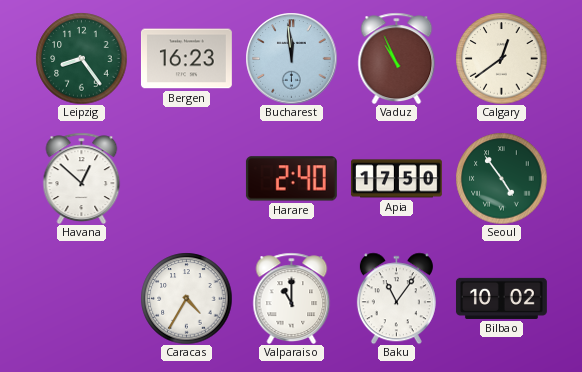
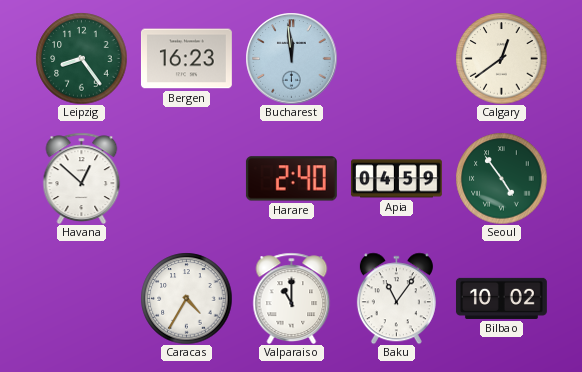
Vaduz: 10:56 -> none
Apia: 17:50 -> 04:59
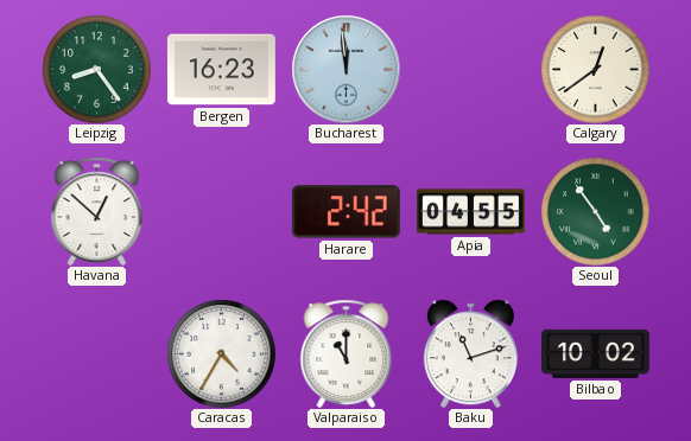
Harare: 2:40 -> 2:42
Apia: 04:59 -> 04:55
Baku: 11:06 -> 11:12
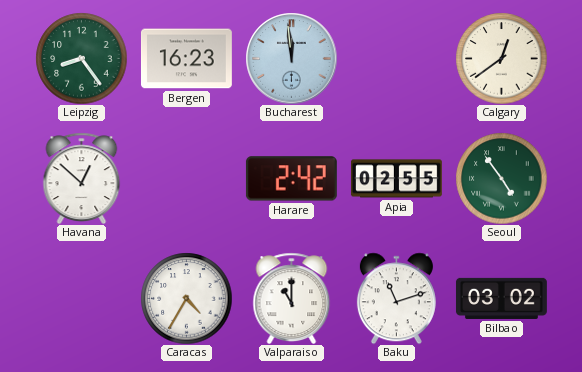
Apia: 04:55 -> 02:55
Bilbao: 10:02 -> 03:02
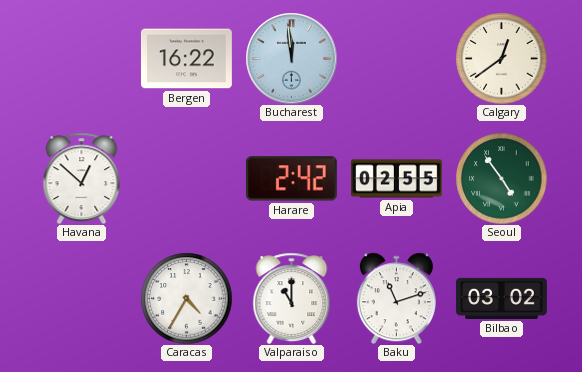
Leipzig: 8:24 -> none
Bergen: 16:23 -> 16:22
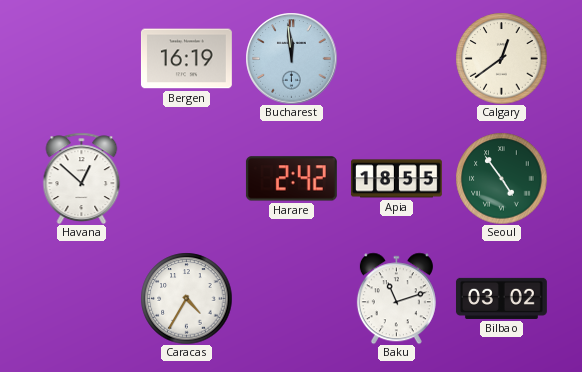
Bergen: 16:22 -> 16:19
Apia: 02:55 -> 18:55
Valparaiso: 11:00 -> none
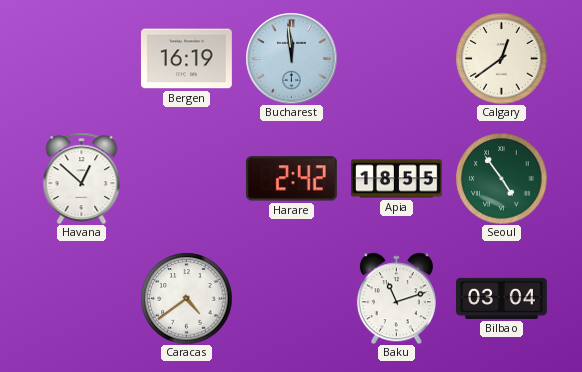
Caracas: 4:35 -> 4:39
Bilbao: 03:02 -> 03:04
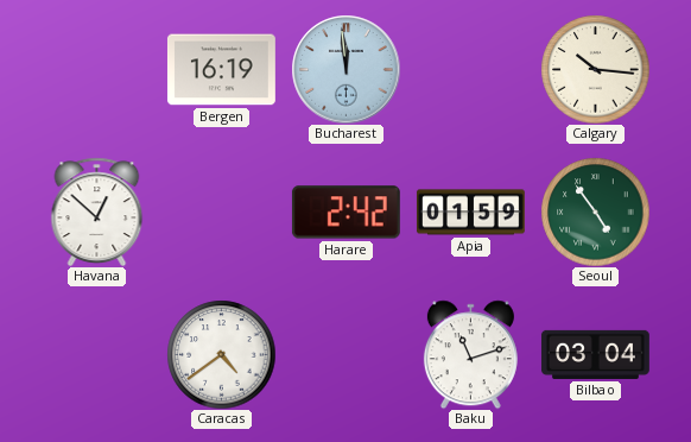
Calgary: 12:39 -> 10:16
Apia: 18:55 -> 01:59
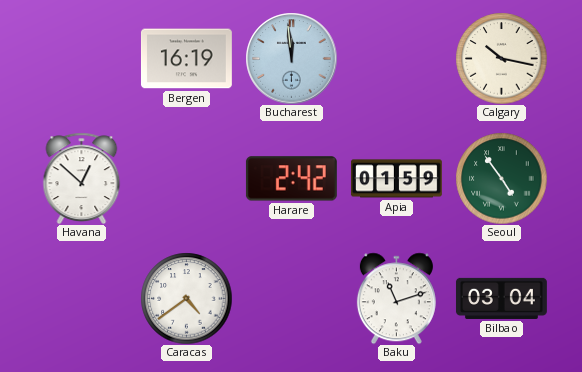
Calgary: 10:16 -> 10:17
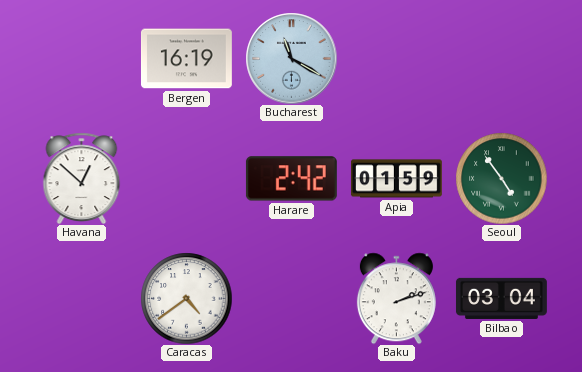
Bucharest: 11:59 -> 11:20
Calgary: 10:17 -> none
Baku: 11:12 -> 2:12
